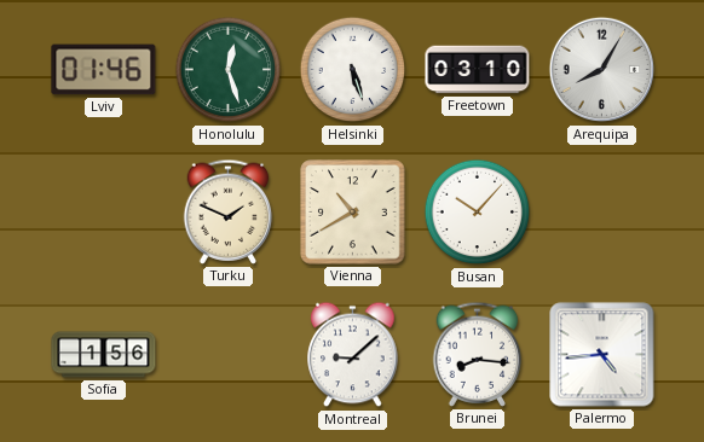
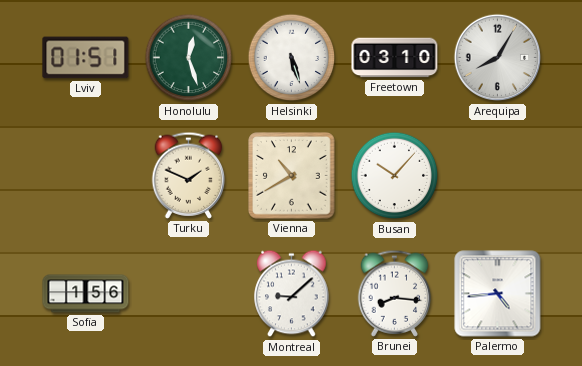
Lviv: 01:46 -> 01:51
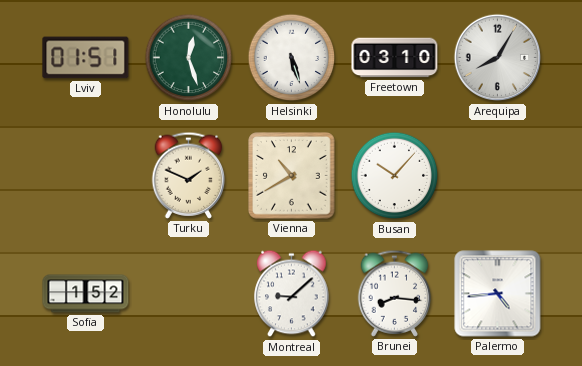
Sofia: 1:56 -> 1:52
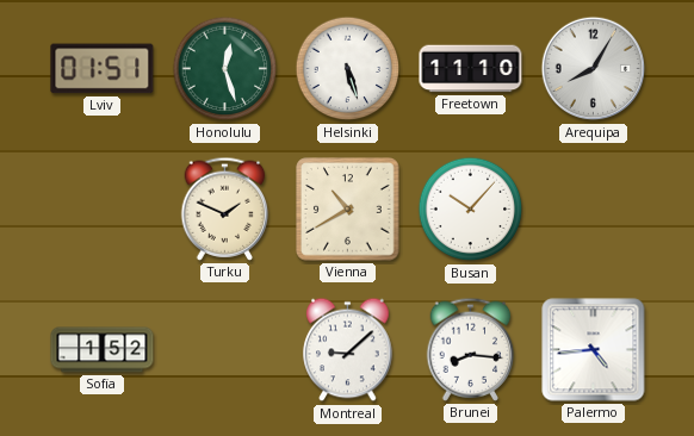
Freetown: 03:10 -> 11:10
